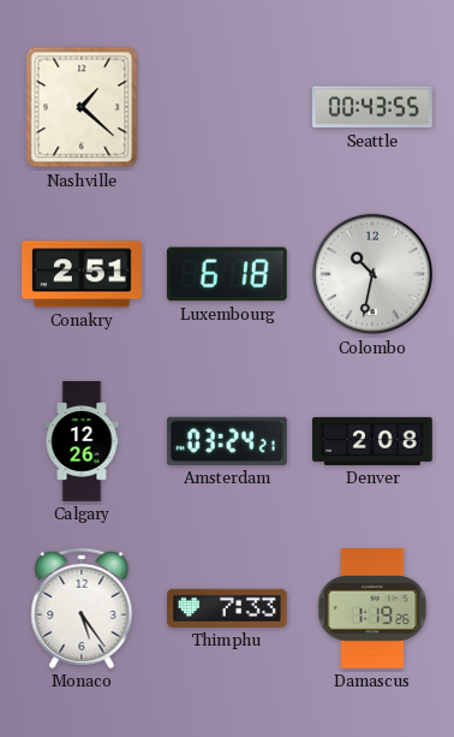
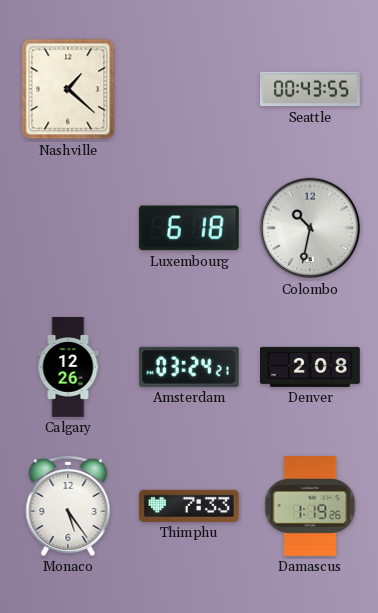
Conakry: 2:51 -> none
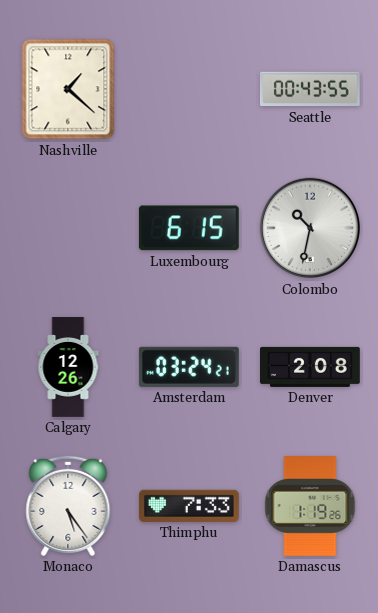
Luxembourg: 6:18 -> 6:15
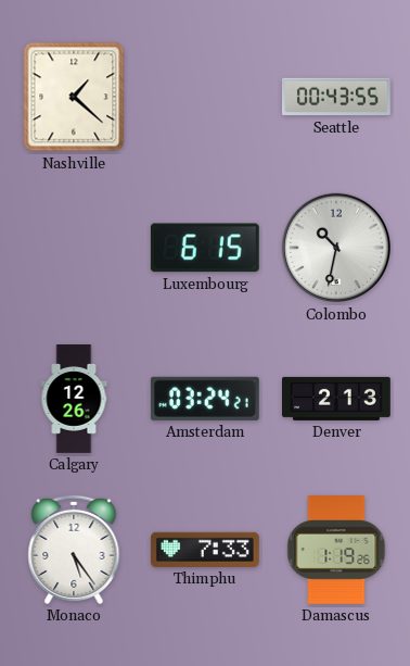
Denver: 2:08 -> 2:13
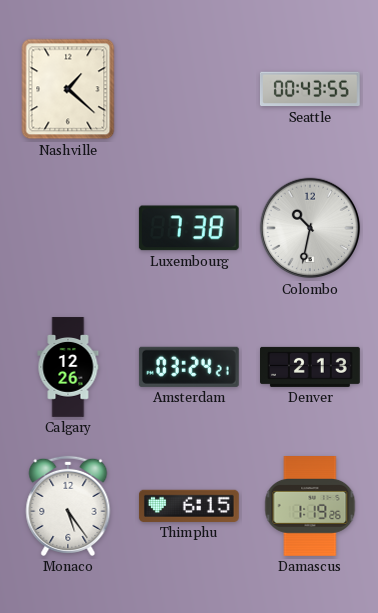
Luxembourg: 6:15 -> 7:38
Thimphu: 7:33 -> 6:15
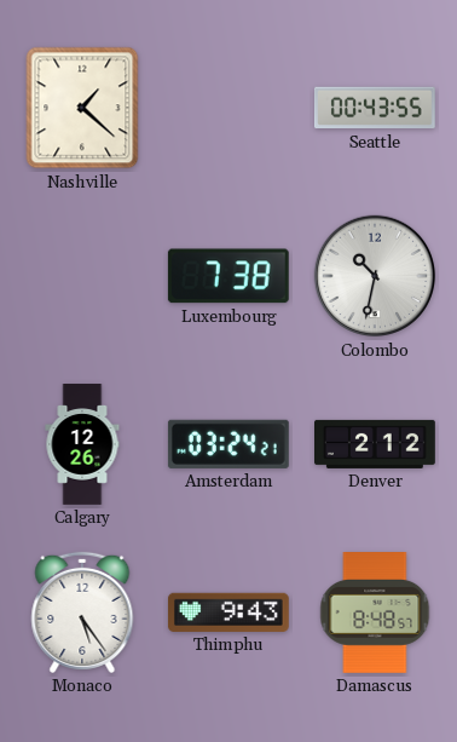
Denver: 2:13 -> 2:12
Thimphu: 6:15 -> 9:43
Damascus: 1:19 -> 8:48
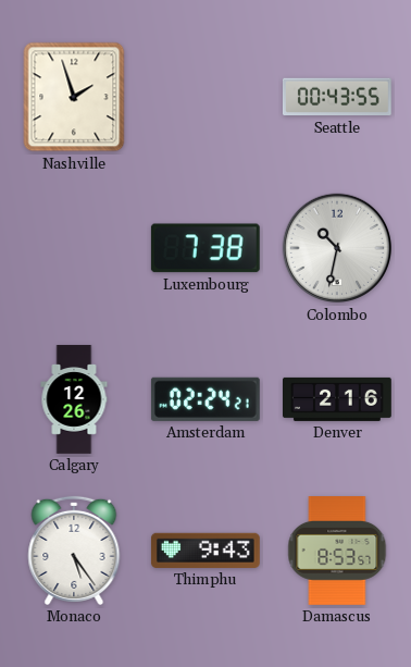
Nashville: 1:22 -> 1:57
Amsterdam: 03:24 -> 02:24
Denver: 2:12 -> 2:16
Damascus: 8:48 -> 8:53
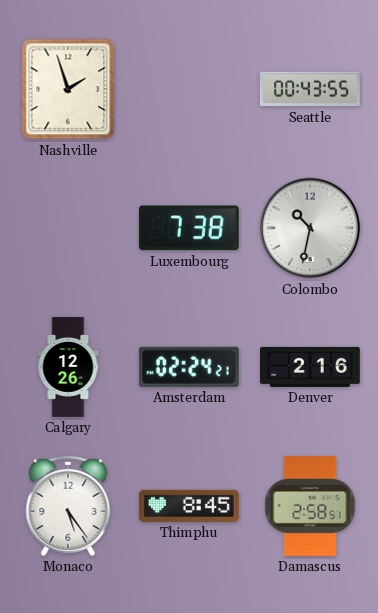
Thimphu: 9:43 -> 8:45
Damascus: 8:53 -> 2:58
